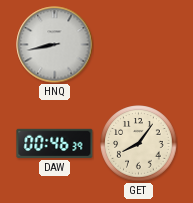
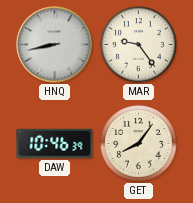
MAR: none -> 9:24
DAW: 00:46 -> 10:46
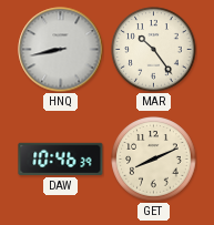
MAR: 9:24 -> 10:24
GET: 8:06 -> 8:11
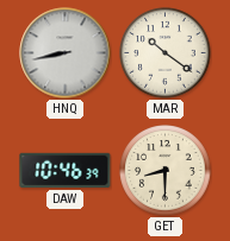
MAR: 10:24 -> 10:21
GET: 8:11 -> 8:30
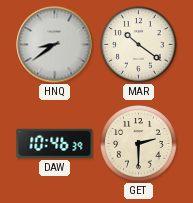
HNQ: 8:43 -> 8:39
GET: 8:30 -> 2:30
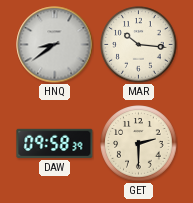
MAR: 10:21 -> 10:16
DAW: 10:46 -> 09:58
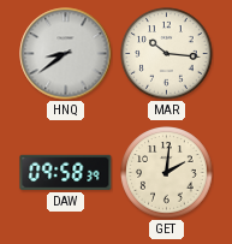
GET: 2:30 -> 2:01
